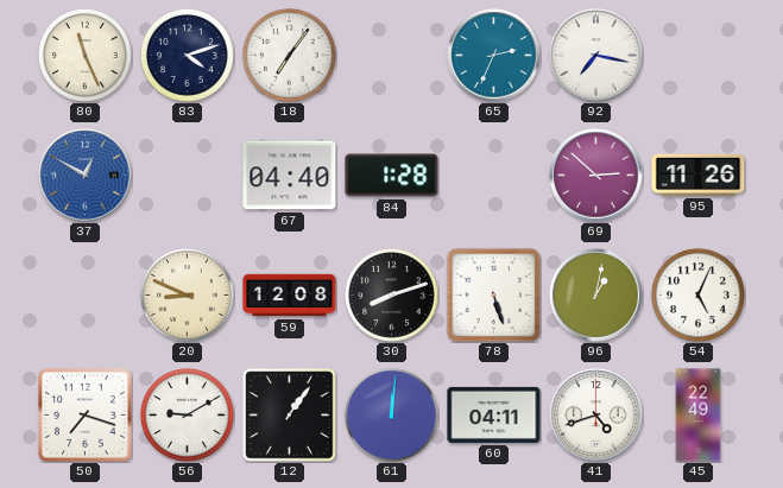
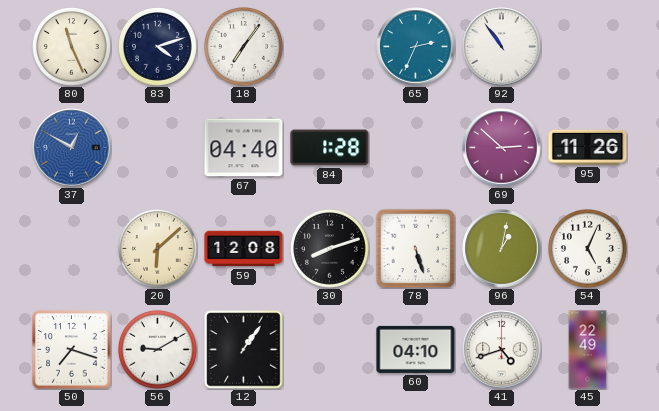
92: 7:17 -> 10:54
20: 8:49 -> 6:08
61: 12:01 -> none
60: 04:11 -> 04:10
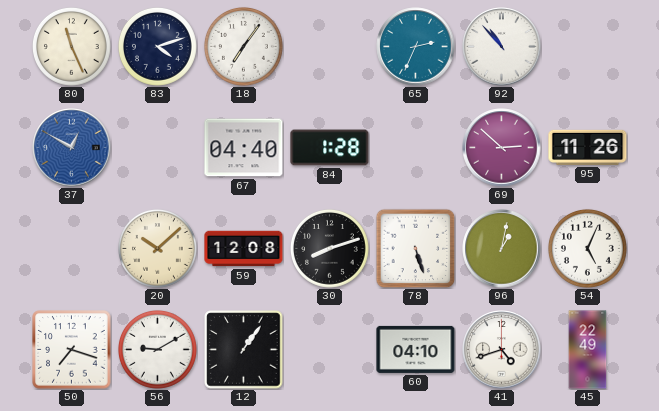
92: 10:54 -> 10:53
20: 6:08 -> 10:08
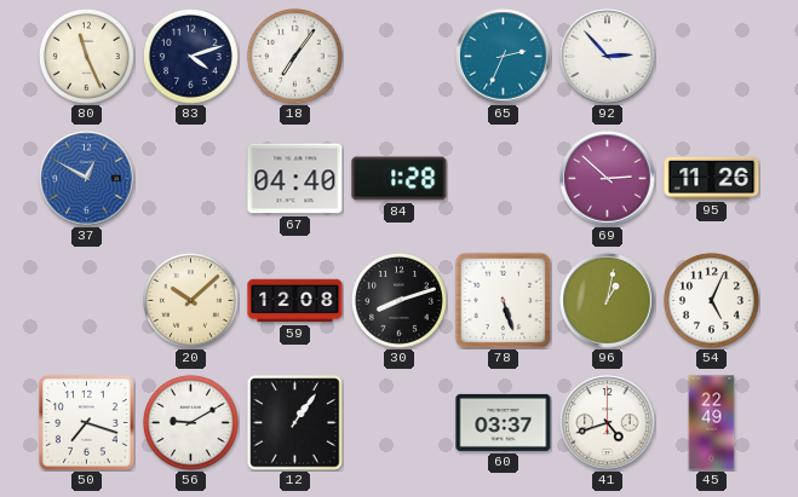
92: 10:53 -> 2:53
60: 04:10 -> 03:37
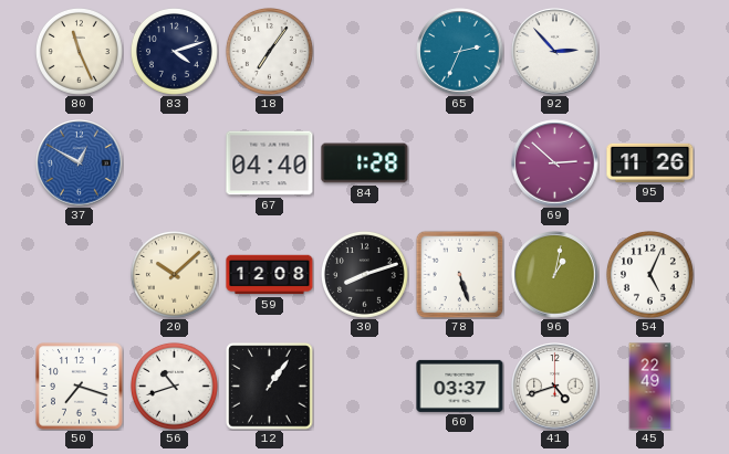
56: 9:10 -> 10:42
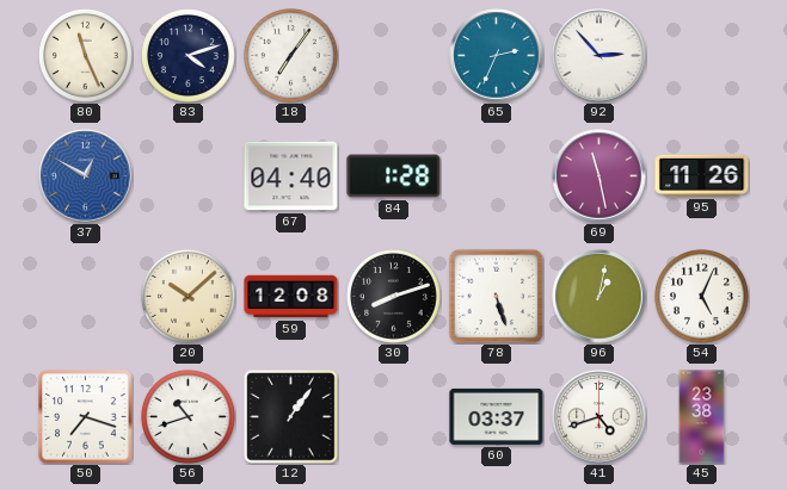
69: 2:52 -> 11:28
45: 22:49 -> 23:38
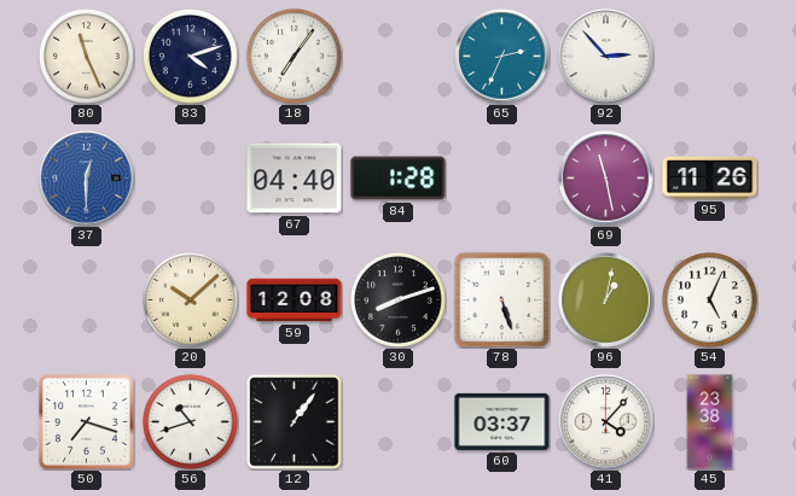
37: 12:50 -> 12:30
41: 4:42 -> 4:07
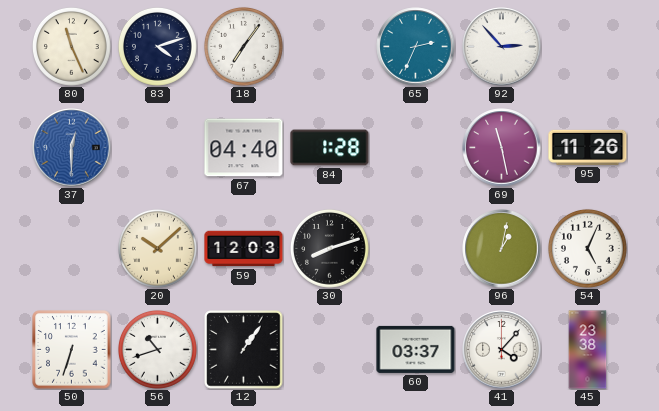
59: 12:08 -> 12:03
78: 5:27 -> none
50: 7:18 -> 6:33
